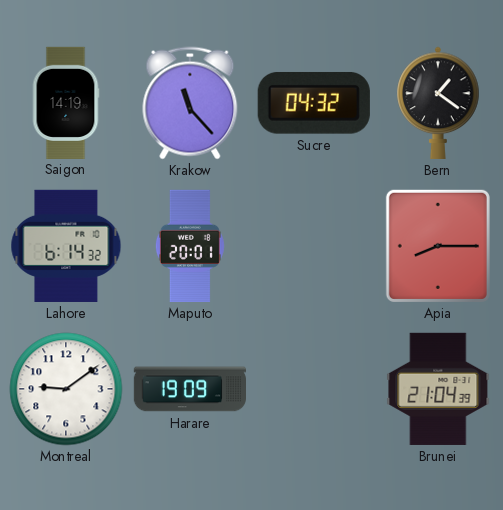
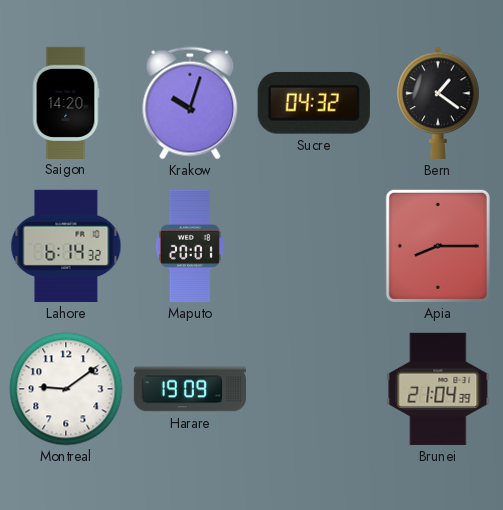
Saigon: 14:19 -> 14:20
Krakow: 11:23 -> 10:03
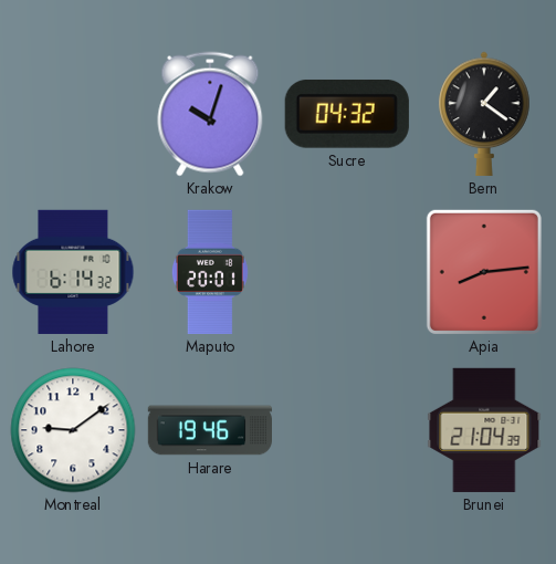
Saigon: 14:20 -> none
Apia: 8:15 -> 8:14
Harare: 19:09 -> 19:46
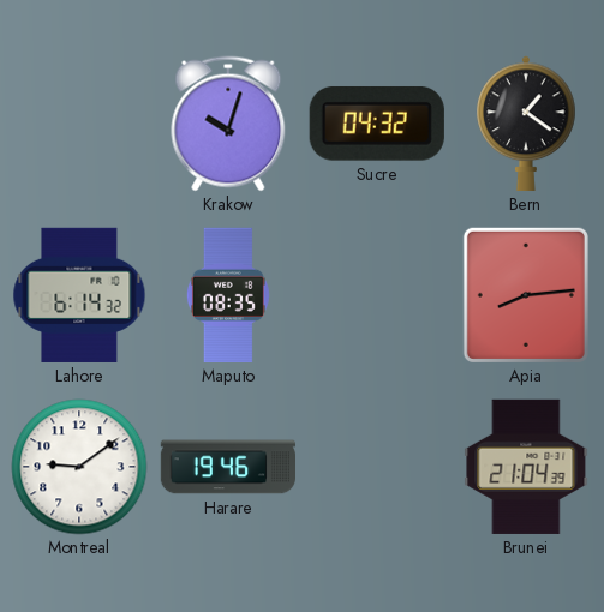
Maputo: 20:01 -> 08:35
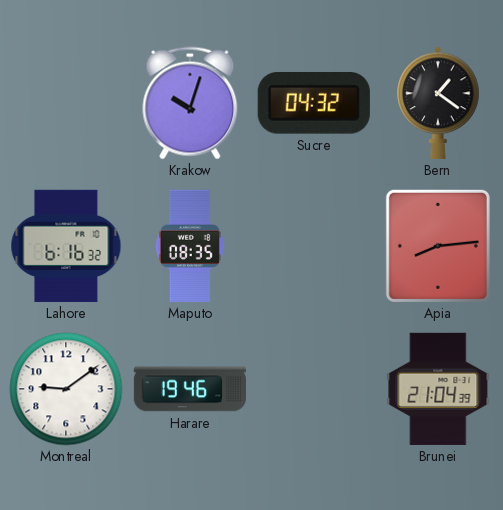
Lahore: 6:14 -> 6:16
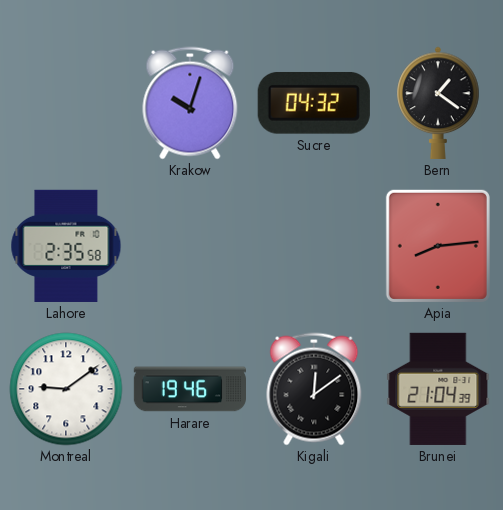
Lahore: 6:16 -> 2:35
Maputo: 08:35 -> none
Kigali: none -> 12:09
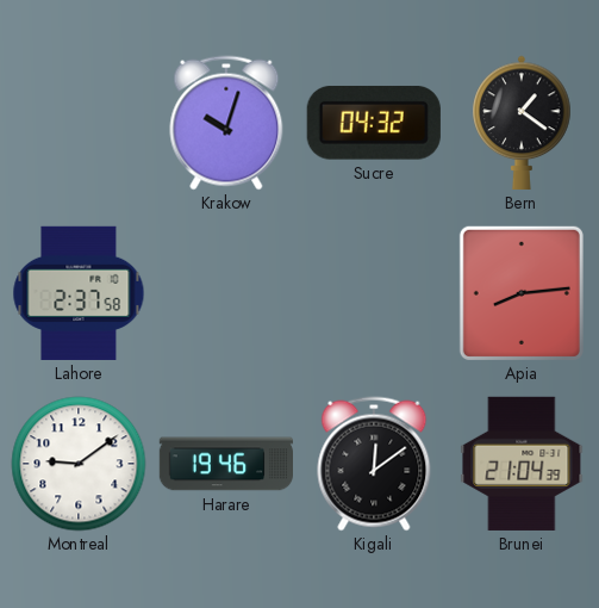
Lahore: 2:35 -> 2:37
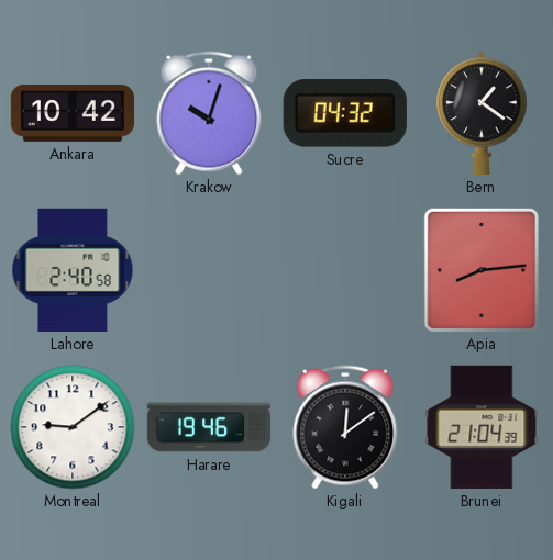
Ankara: none -> 10:42
Lahore: 2:37 -> 2:40
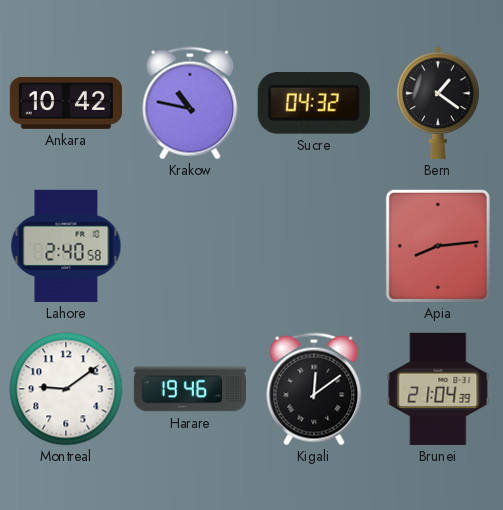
Krakow: 10:03 -> 10:47
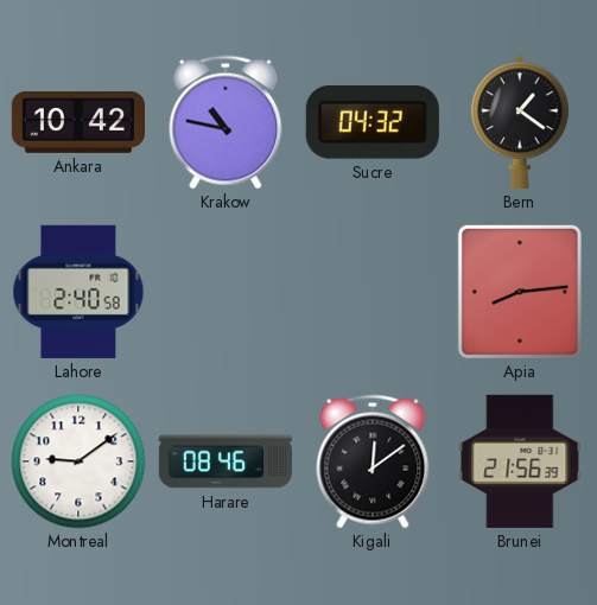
Harare: 19:46 -> 08:46
Brunei: 21:04 -> 21:56
